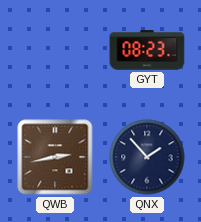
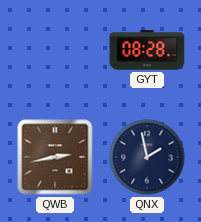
GYT: 08:23 -> 08:28
QNX: 1:53 -> 1:58
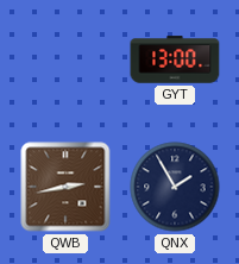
GYT: 08:28 -> 13:00
QNX: 1:58 -> 1:55
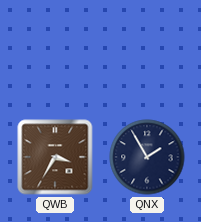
GYT: 13:00 -> none
QWB: 2:43 -> 3:35
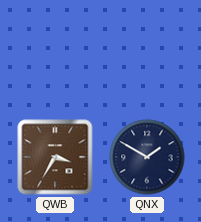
QNX: 1:55 -> 1:50
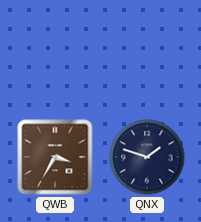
QNX: 1:50 -> 1:48
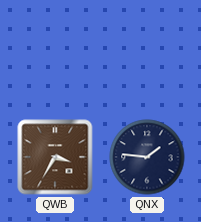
QNX: 1:48 -> 1:46
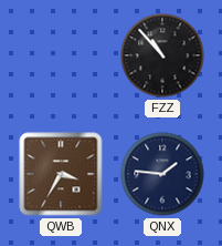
FZZ: none -> 10:53
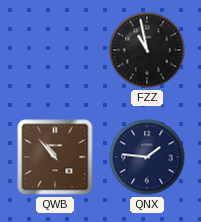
FZZ: 10:53 -> 10:58
QWB: 3:35 -> 10:53
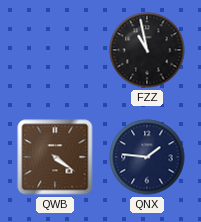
QWB: 10:53 -> 4:21
